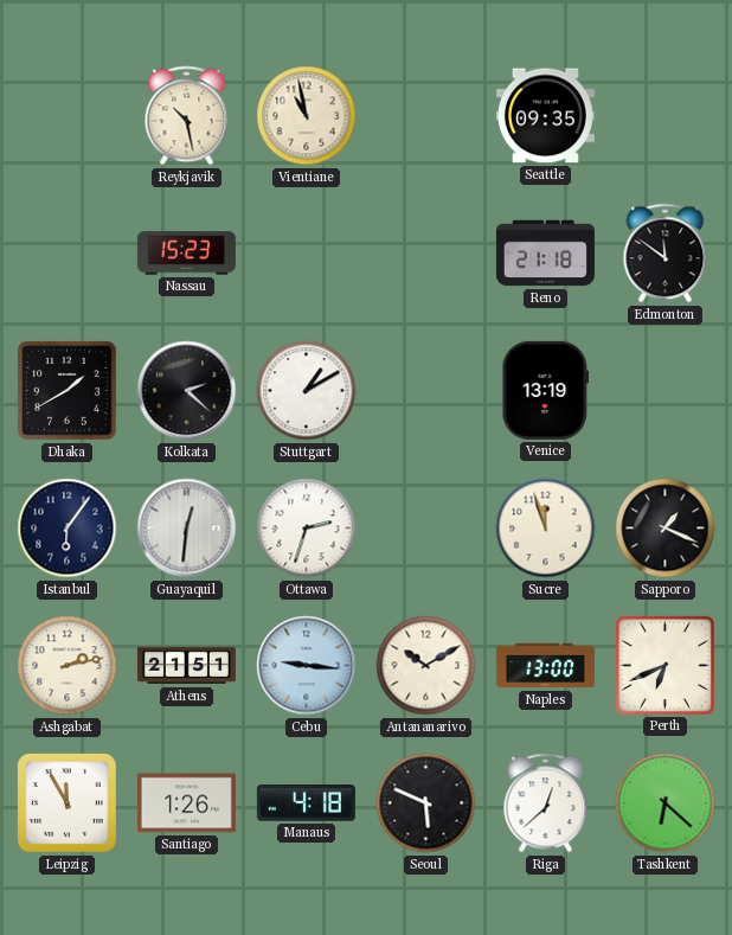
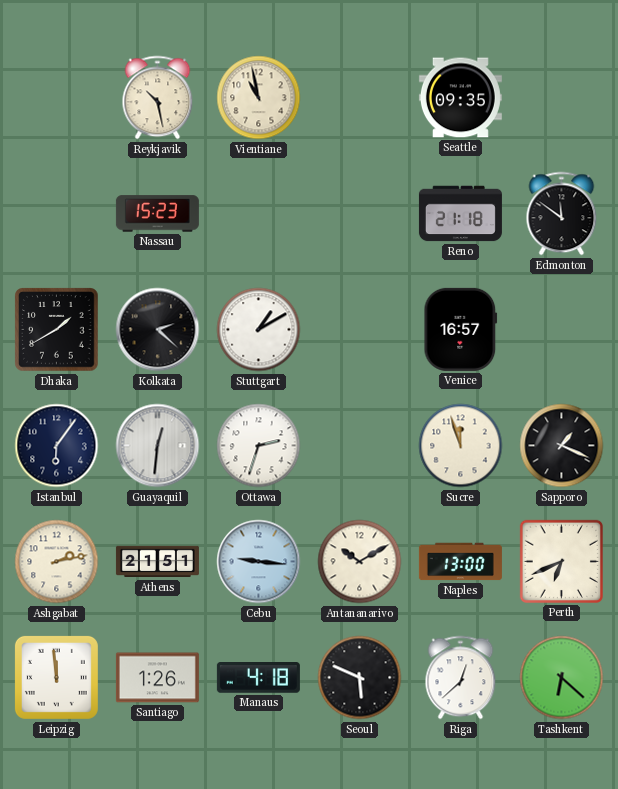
Venice: 13:19 -> 16:57
Leipzig: 11:55 -> 11:59
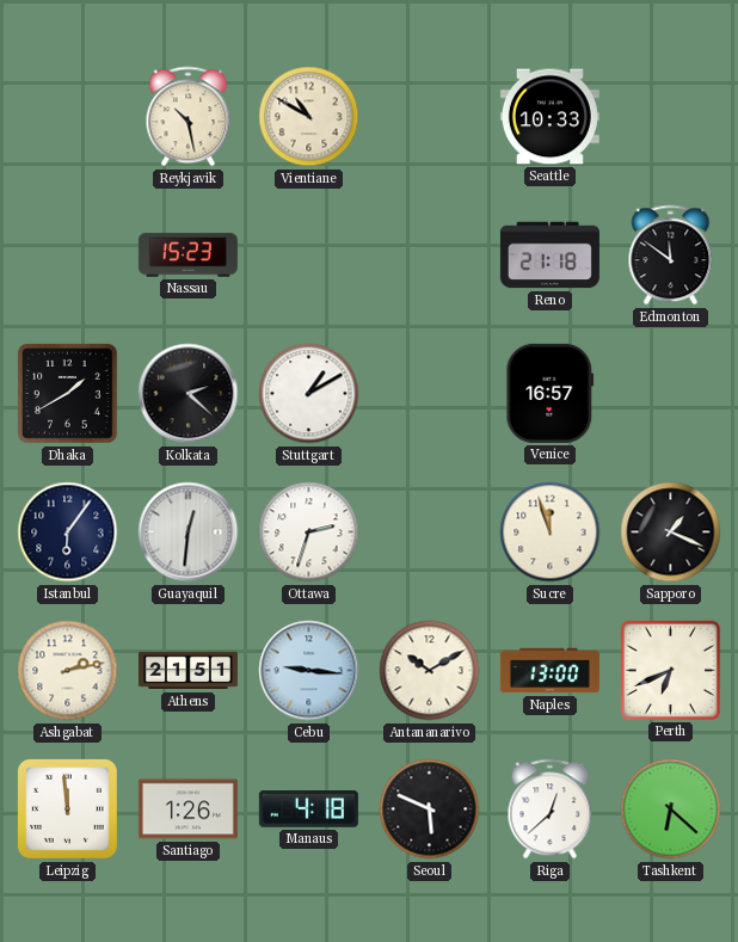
Vientiane: 10:58 -> 10:50
Seattle: 09:35 -> 10:33
